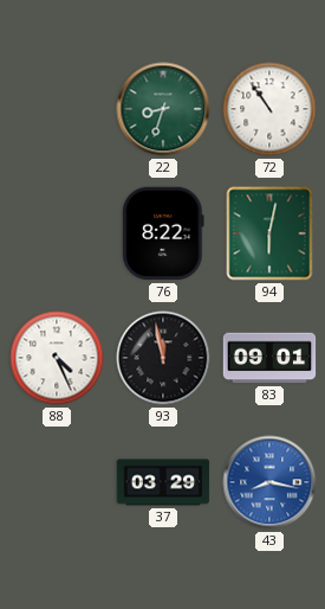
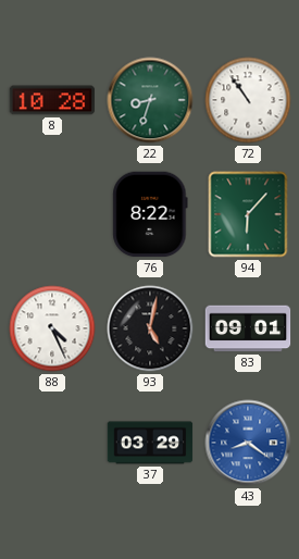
8: none -> 10:28
94: 6:02 -> 6:07
93: 11:58 -> 5:02
43: 8:17 -> 8:21
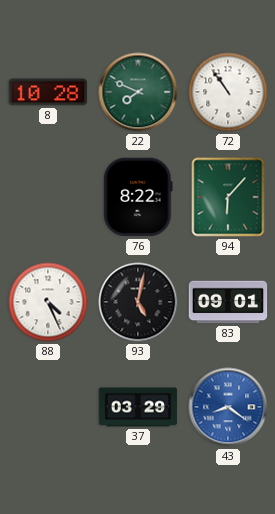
22: 8:33 -> 7:49
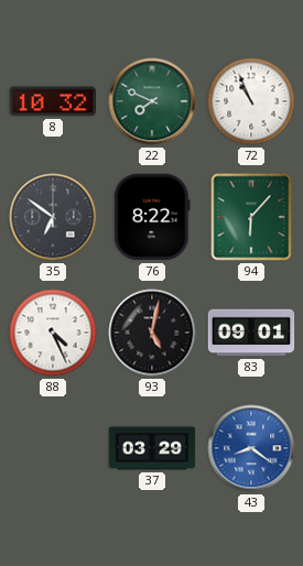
8: 10:28 -> 10:32
72: 10:54 -> 10:56
35: none -> 6:51
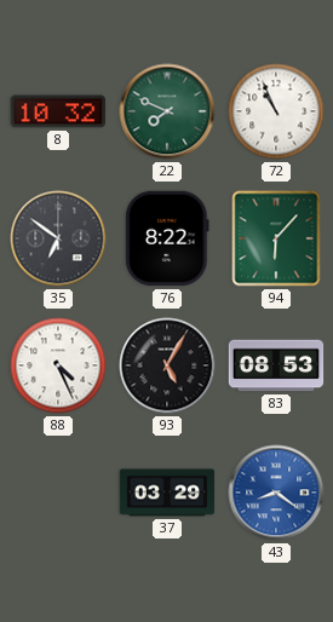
93: 5:02 -> 5:05
83: 09:01 -> 08:53
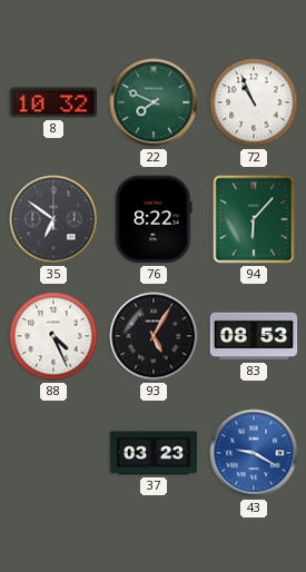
37: 03:29 -> 03:23
43: 8:21 -> 9:20
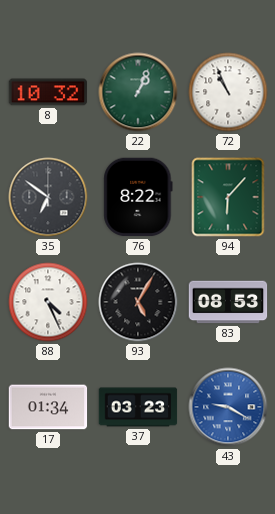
22: 7:49 -> 1:04
17: none -> 01:34
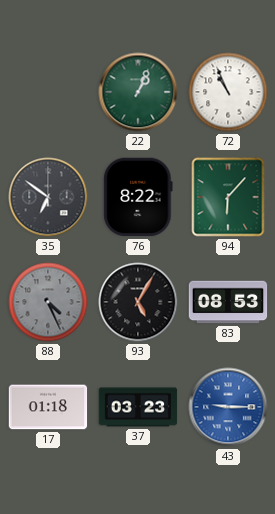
8: 10:32 -> none
88 dial: white -> grey
17: 01:34 -> 01:18
43: 9:20 -> 9:15
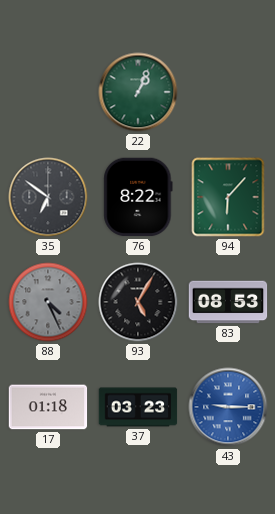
72: 10:56 -> none
